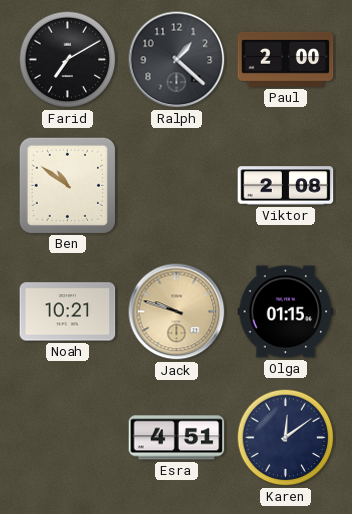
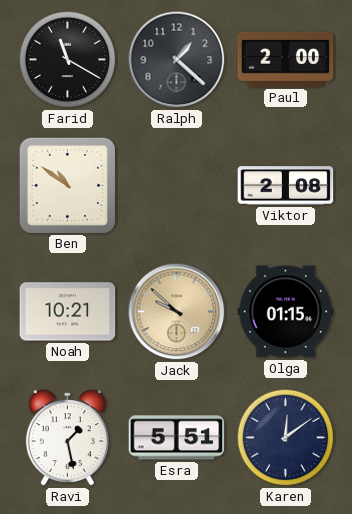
Farid: 7:10 -> 11:20
Jack: 9:48 -> 9:52
Ravi: none -> 1:28
Esra: 4:51 -> 5:51
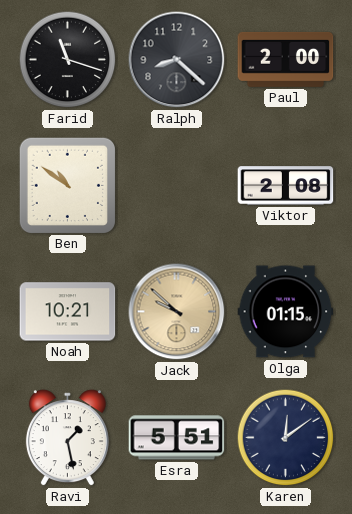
Farid: 11:20 -> 11:18
Ralph: 1:22 -> 8:22
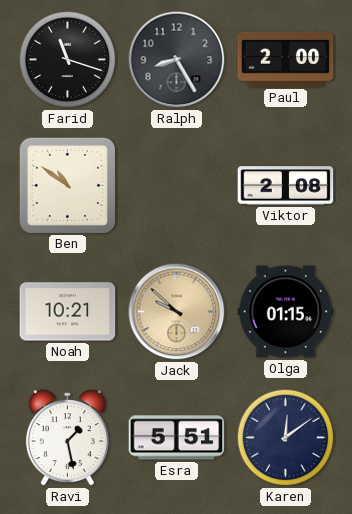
Ralph: 8:22 -> 8:25
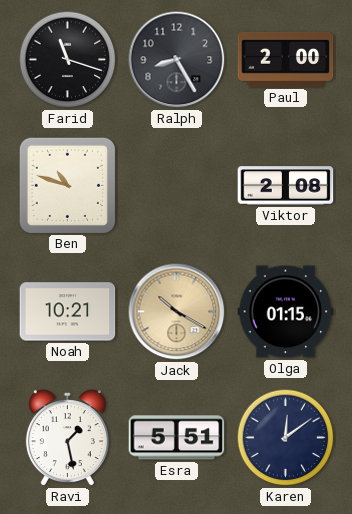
Ben: 10:51 -> 10:48
Jack: 9:52 -> 10:20
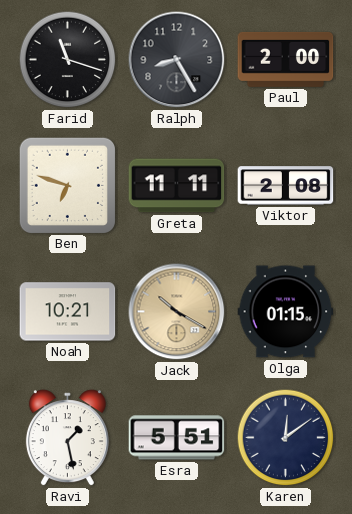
Ben: 10:48 -> 6:48
Greta: none -> 11:11
